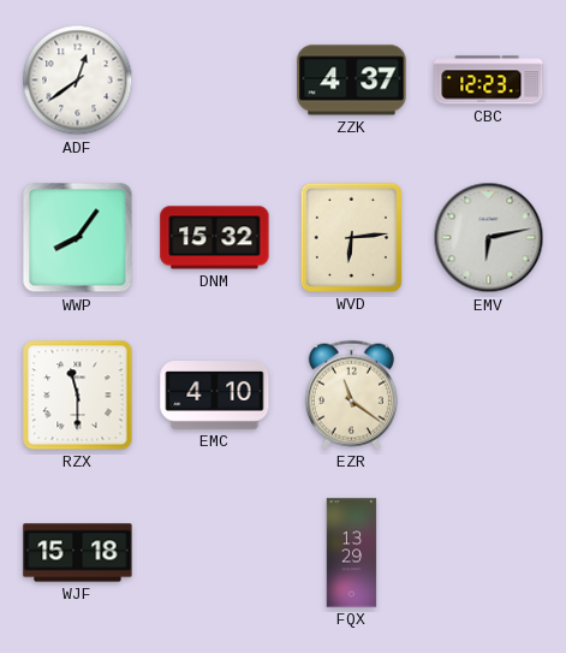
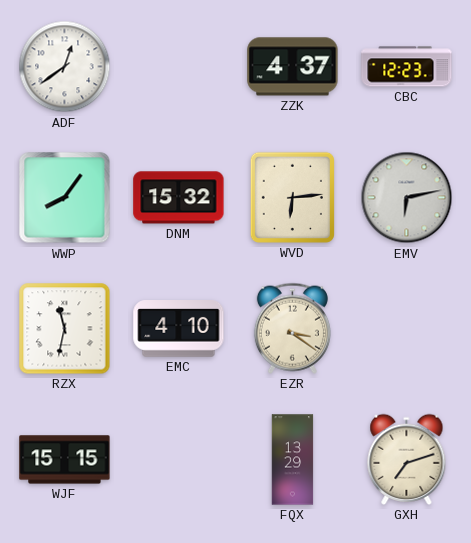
RZX: 11:30 -> 11:32
EZR: 11:21 -> 3:21
WJF: 15:18 -> 15:15
GXH: none -> 7:12
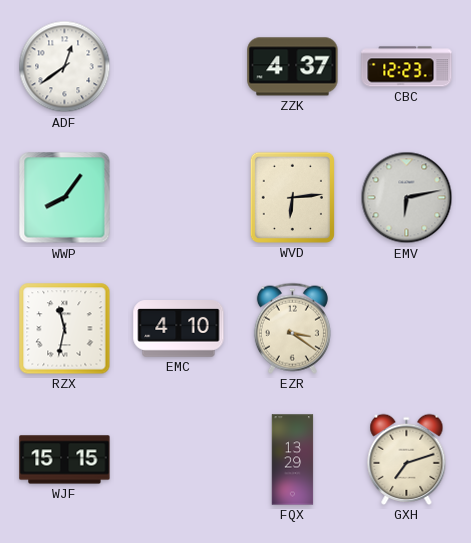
DNM: 15:32 -> none
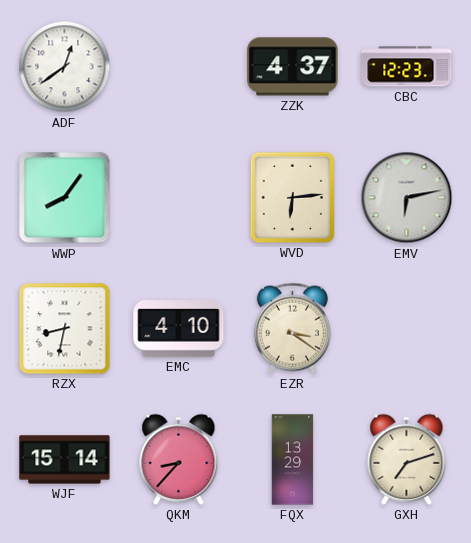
RZX: 11:32 -> 8:32
WJF: 15:15 -> 15:14
QKM: none -> 8:37
